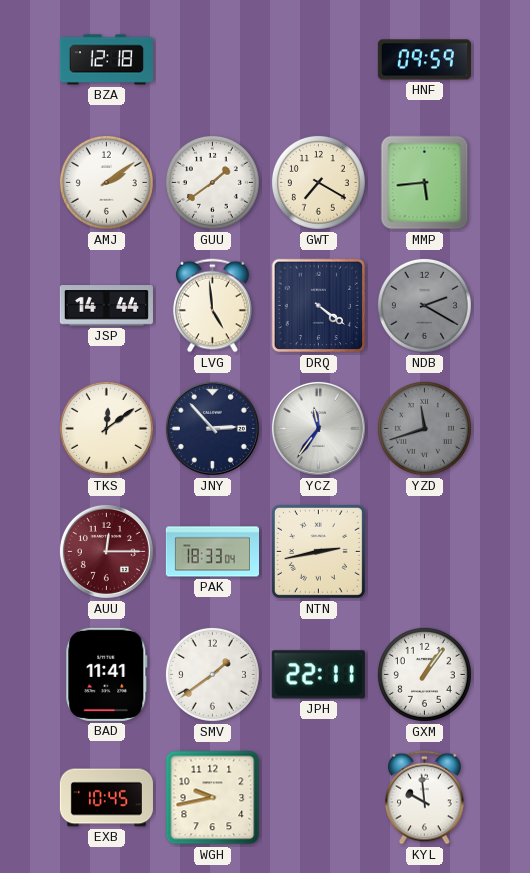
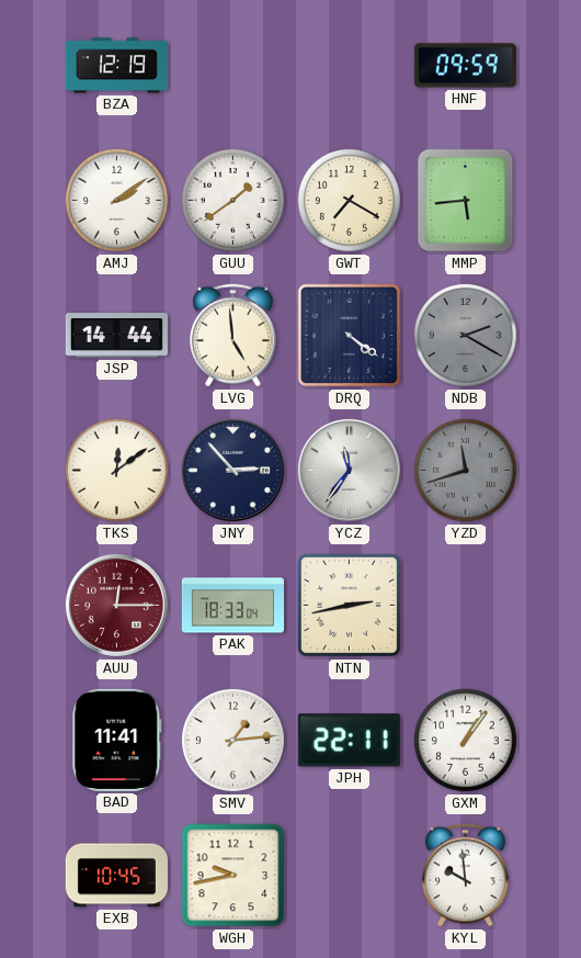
BZA: 12:18 -> 12:19
SMV: 1:39 -> 1:14
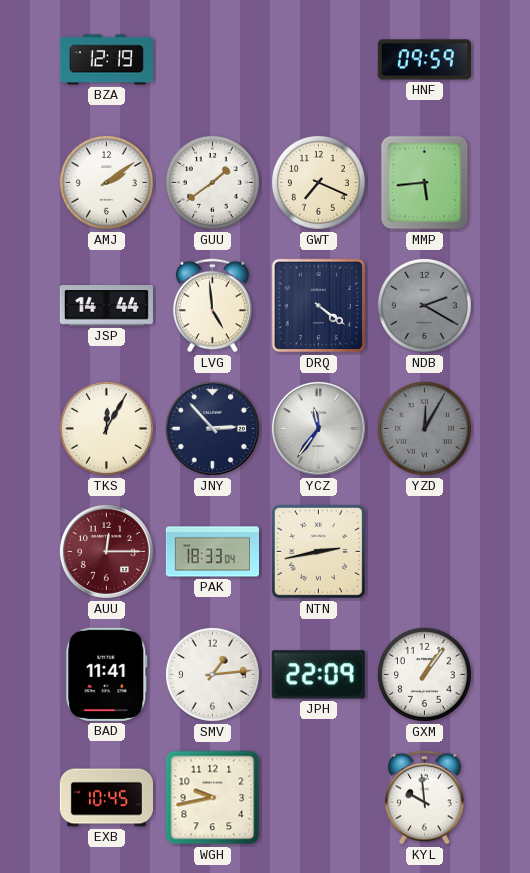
GWT: 7:20 -> 7:19
TKS: 12:09 -> 12:05
YZD: 11:42 -> 12:05
JPH: 22:11 -> 22:09
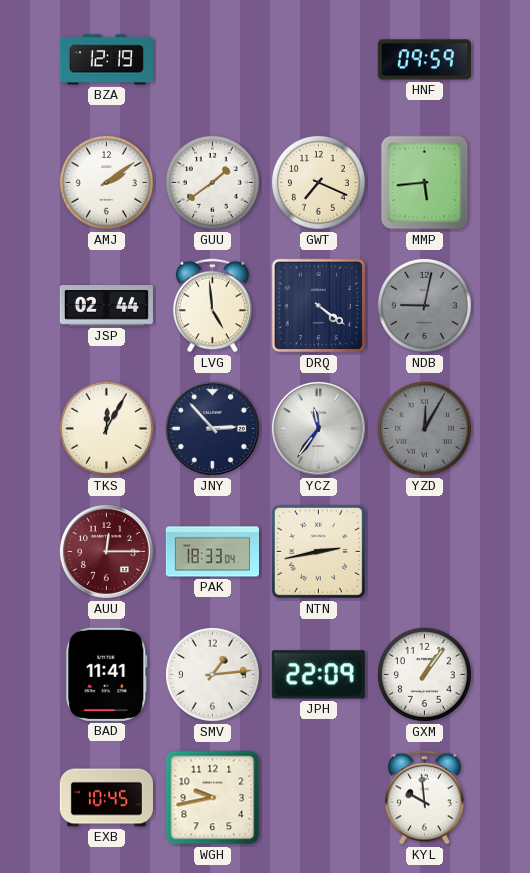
JSP: 14:44 -> 02:44
NDB: 2:20 -> 9:02
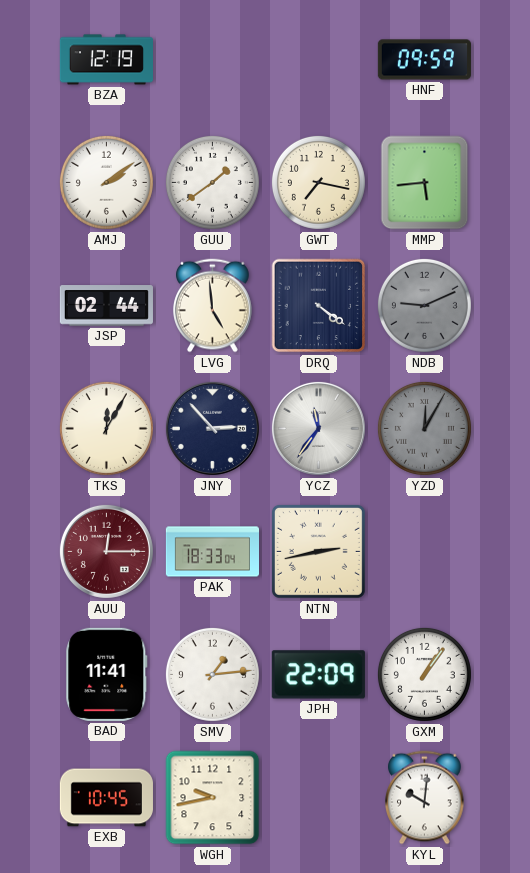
GWT: 7:19 -> 7:17
NDB: 9:02 -> 9:11
KYL: 9:59 -> 10:01
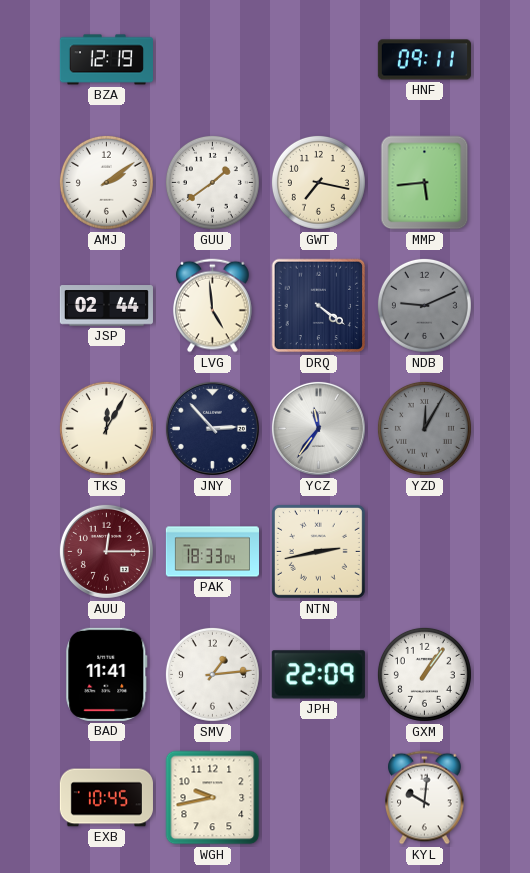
HNF: 09:59 -> 09:11
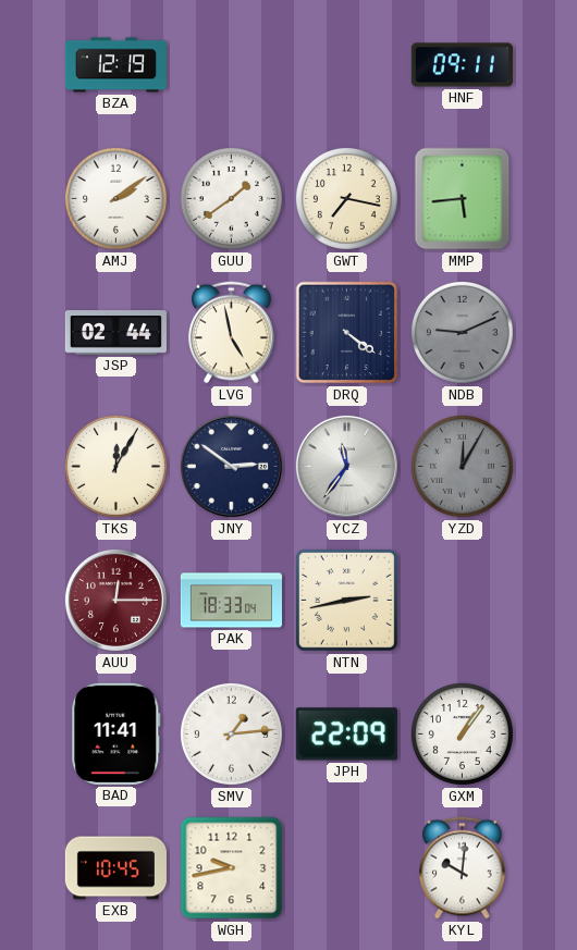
LVG: 4:59 -> 4:58
JNY: 2:53 -> 2:51
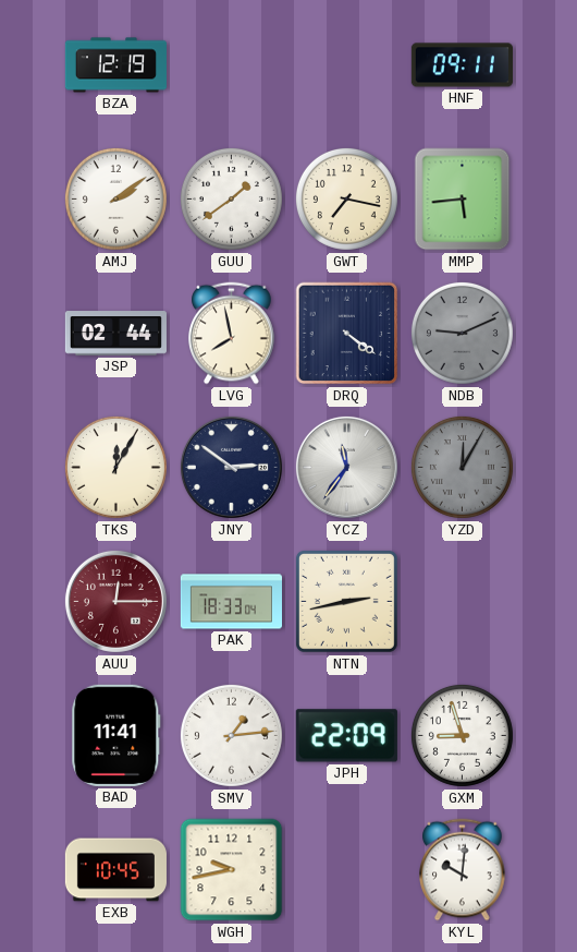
LVG: 4:58 -> 7:58
GXM: 1:06 -> 8:57
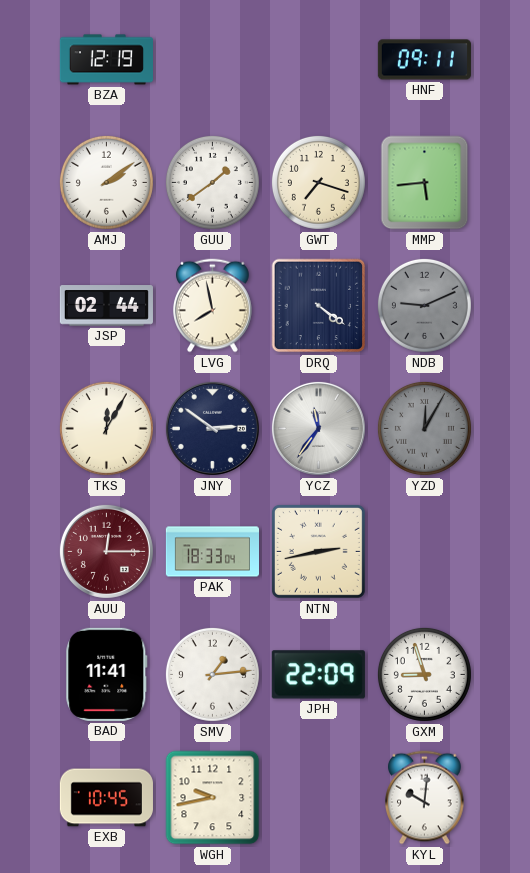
GWT: 7:17 -> 7:18
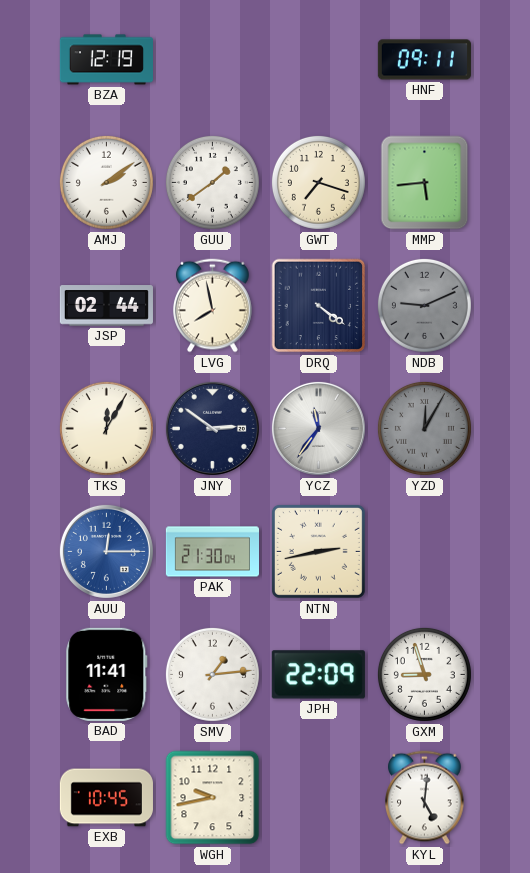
AUU dial: burgundy -> blue
PAK: 18:33 -> 21:30
KYL: 10:01 -> 5:01
